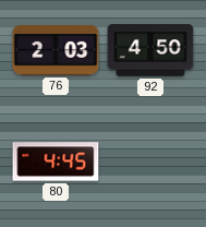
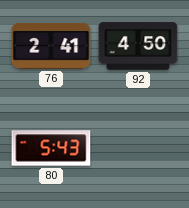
76: 2:03 -> 2:41
80: 4:45 -> 5:43
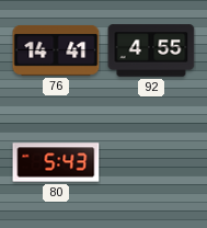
76: 2:41 -> 14:41
92: 4:50 -> 4:55
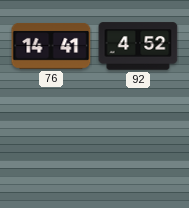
92: 4:55 -> 4:52
80: 5:43 -> none
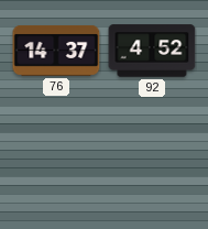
76: 14:41 -> 14:37
